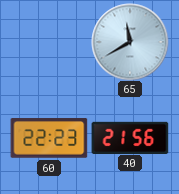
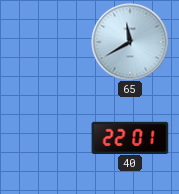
60: 22:23 -> none
40: 21:56 -> 22:01
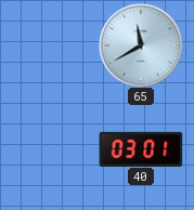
40: 22:01 -> 03:01
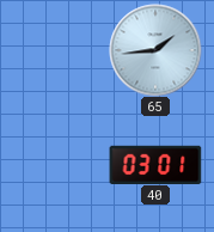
65: 11:40 -> 1:44
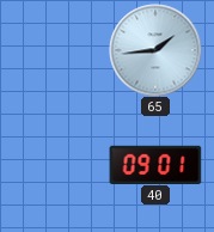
40: 03:01 -> 09:01
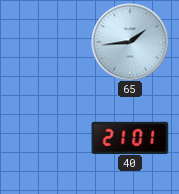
40: 09:01 -> 21:01
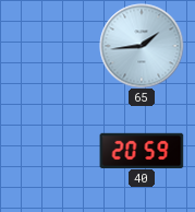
40: 21:01 -> 20:59
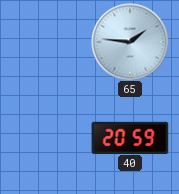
65: 1:44 -> 1:46
